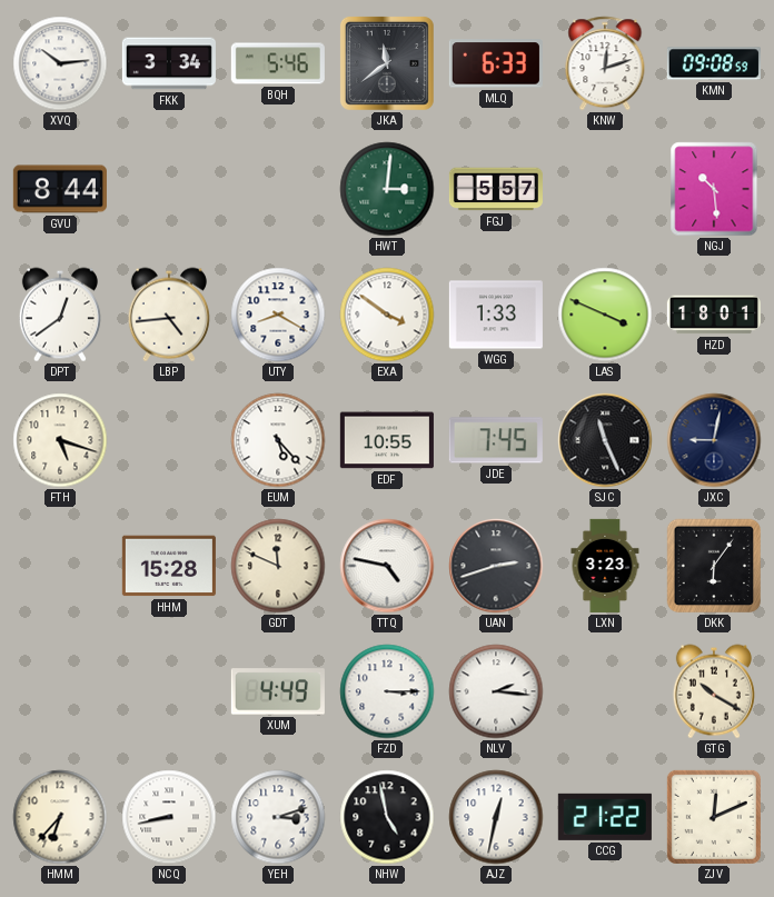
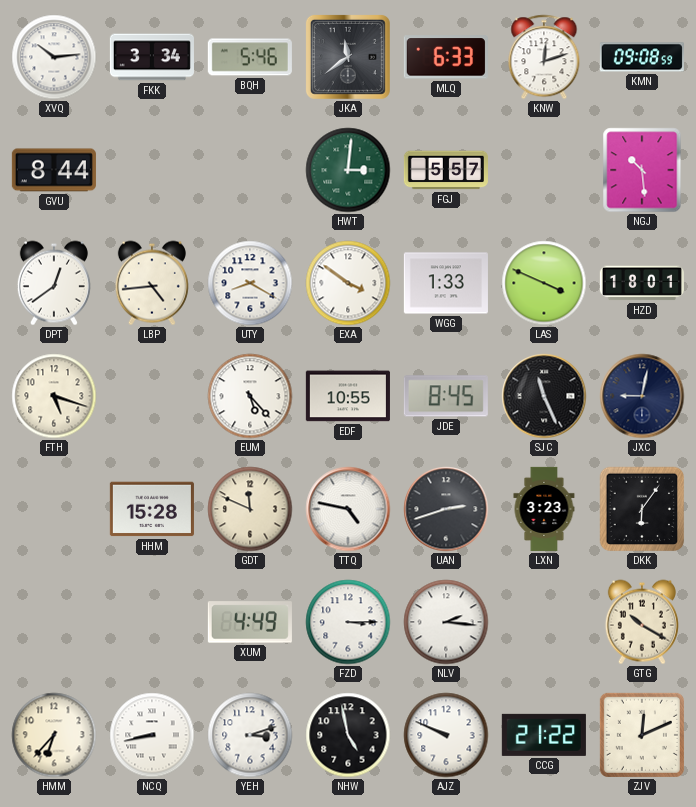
JDE: 7:45 -> 8:45
AJZ: 12:32 -> 9:49
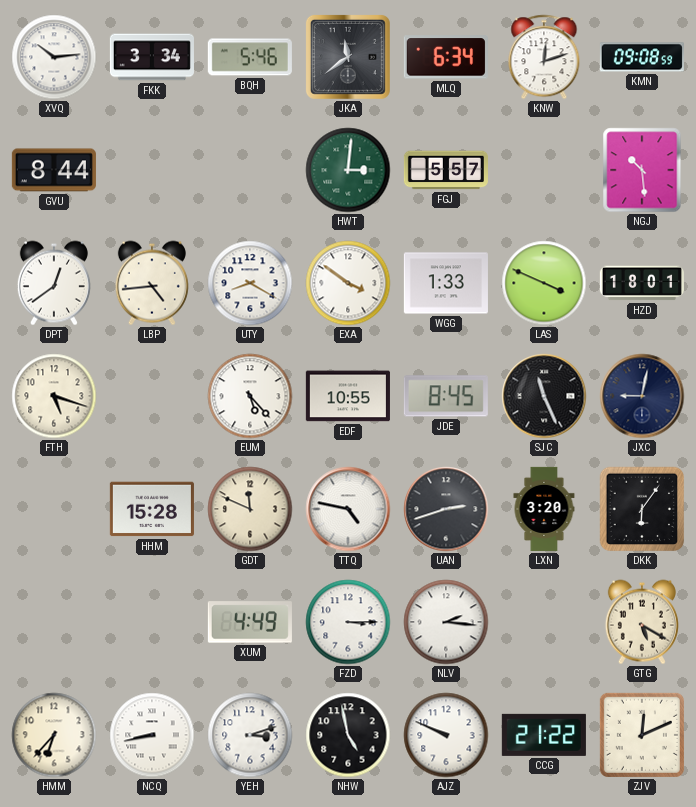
MLQ: 6:33 -> 6:34
LXN: 3:23 -> 3:20
GTG: 10:20 -> 5:20
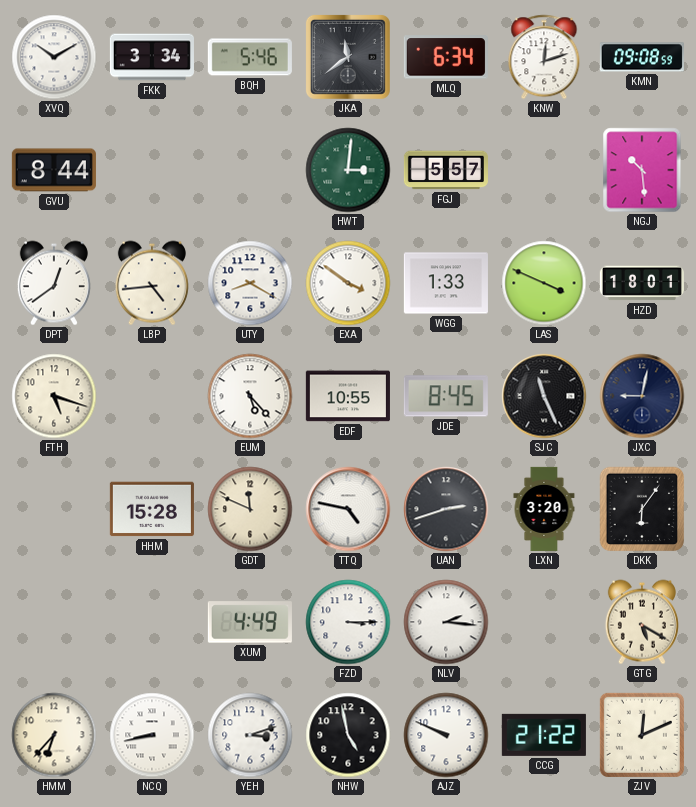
XVQ: 10:14 -> 10:10
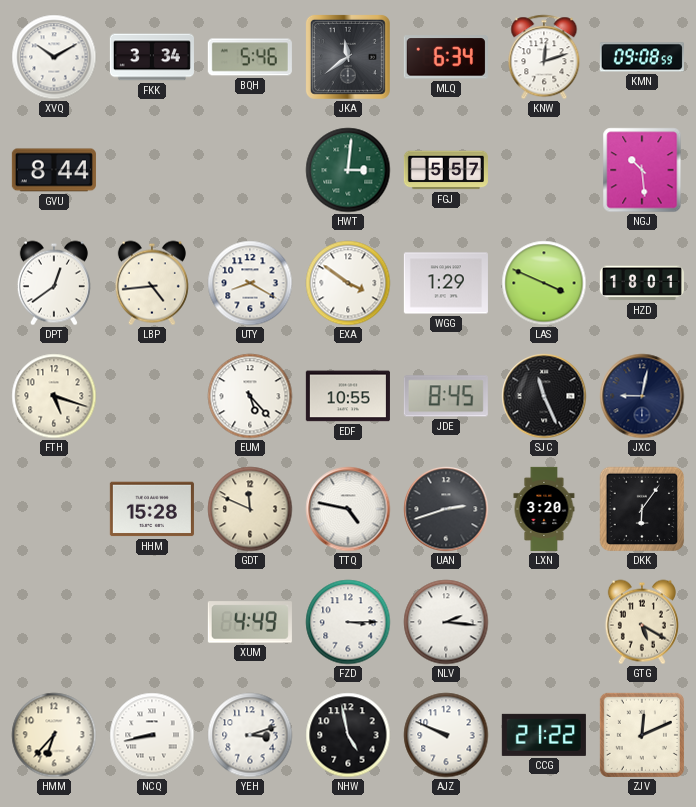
WGG: 1:33 -> 1:29
